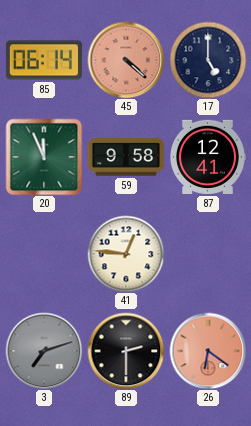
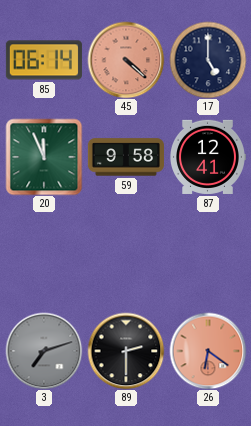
41: 12:46 -> none
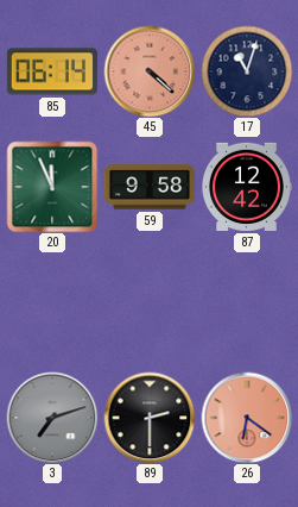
17: 5:00 -> 11:03
87: 12:41 -> 12:42
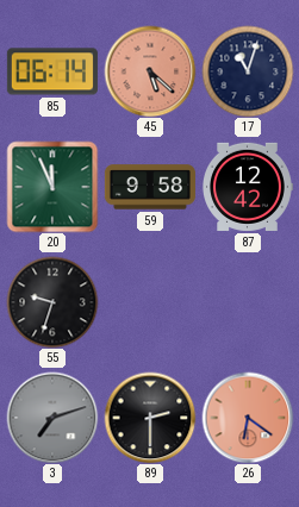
45: 4:22 -> 5:22
55: none -> 9:33
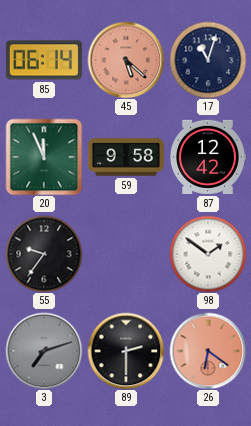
55: 9:33 -> 9:36
98: none -> 1:51
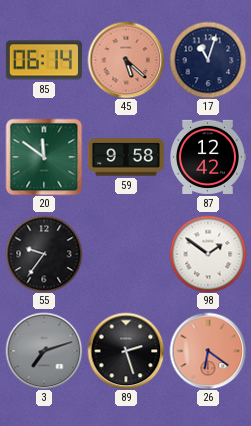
20: 11:56 -> 11:51
89: 2:30 -> 2:27
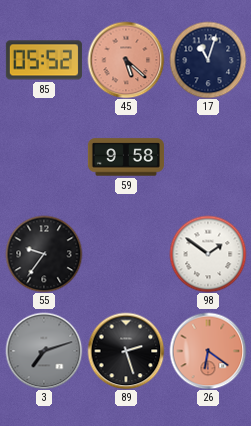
85: 06:14 -> 05:52
20: 11:51 -> none
87: 12:42 -> none
